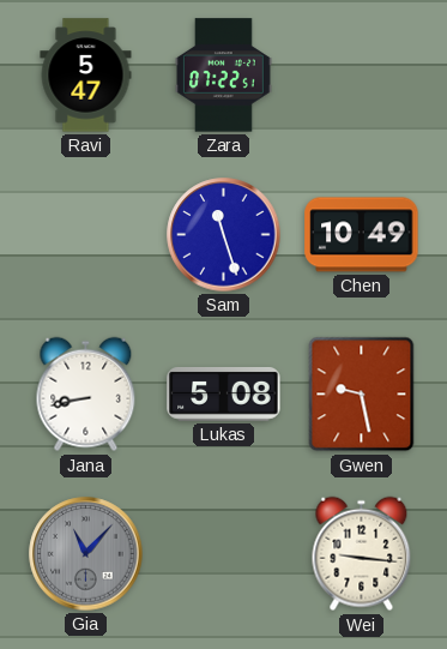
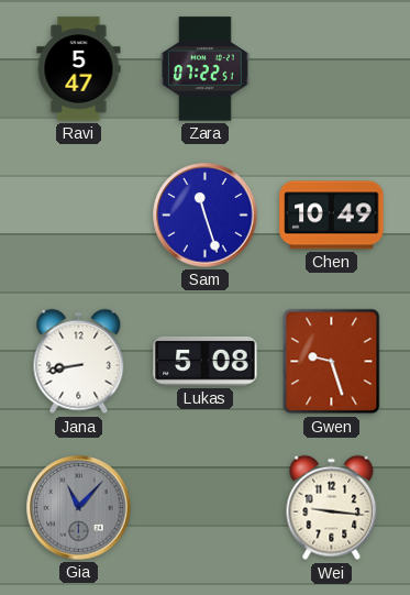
Gwen: 9:28 -> 9:27
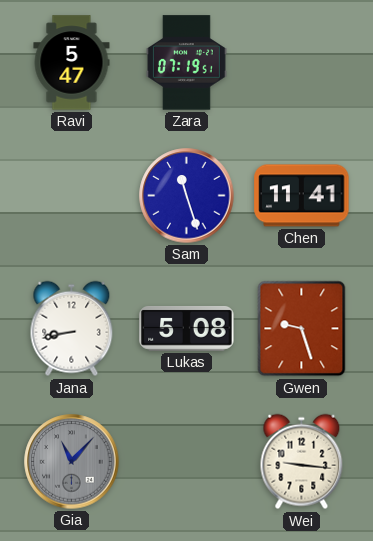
Zara: 07:22 -> 07:19
Chen: 10:49 -> 11:41
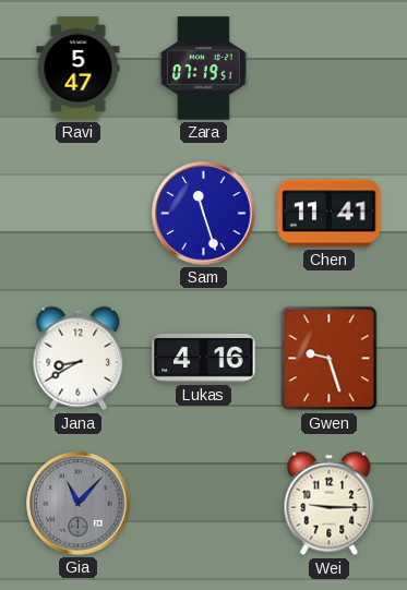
Jana: 8:43 -> 8:40
Lukas: 5:08 -> 4:16
Wei: 9:16 -> 9:15
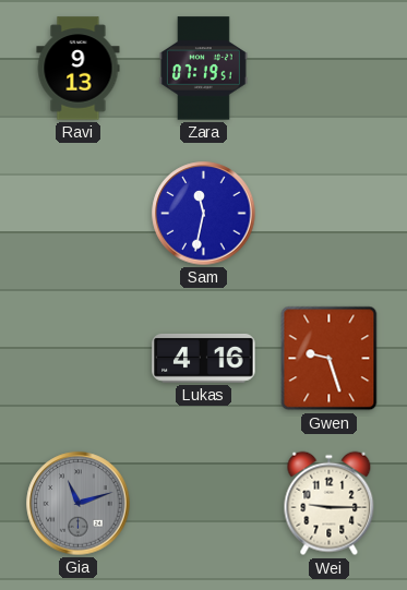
Ravi: 5:47 -> 9:13
Sam: 11:27 -> 11:32
Chen: 11:41 -> none
Jana: 8:40 -> none
Gia: 11:07 -> 11:12
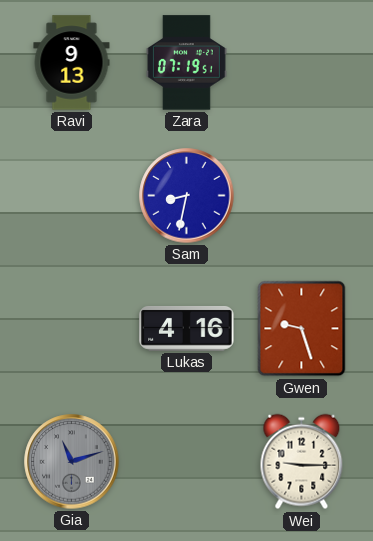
Sam: 11:32 -> 8:32
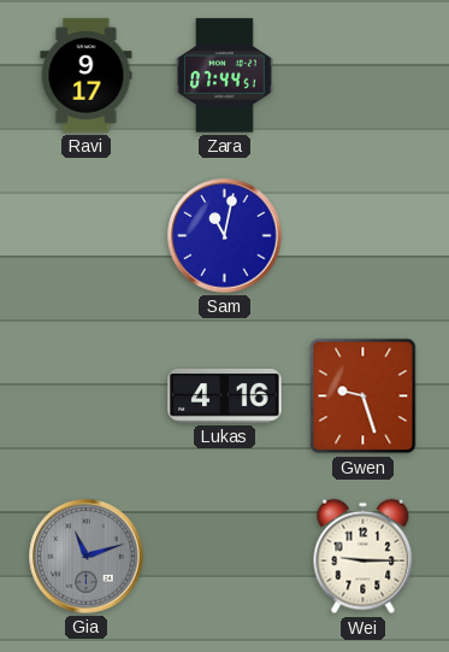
Ravi: 9:13 -> 9:17
Zara: 07:19 -> 07:44
Sam: 8:32 -> 11:02
